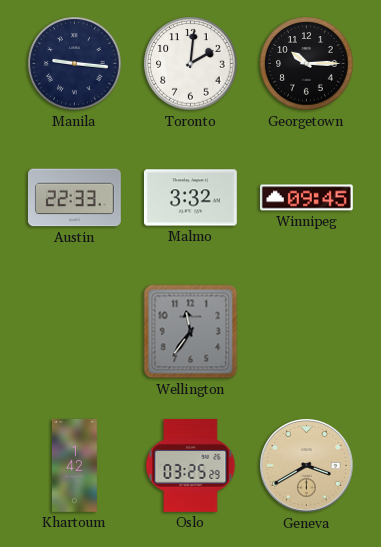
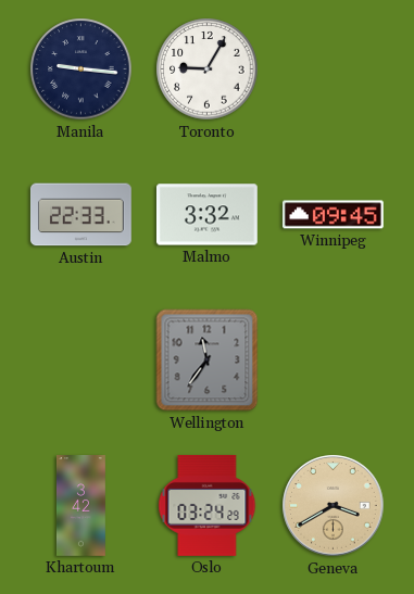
Toronto: 2:01 -> 9:05
Georgetown: 10:15 -> none
Khartoum: 1:42 -> 3:42
Oslo: 03:25 -> 03:24
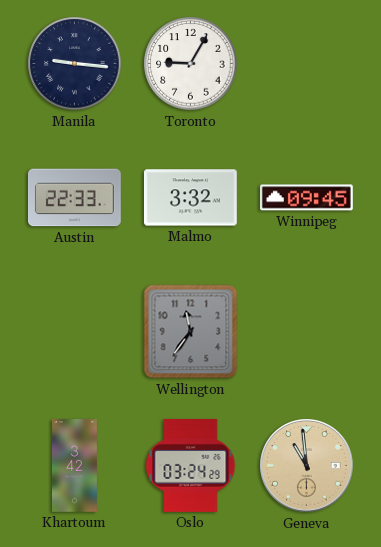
Geneva: 3:40 -> 10:59
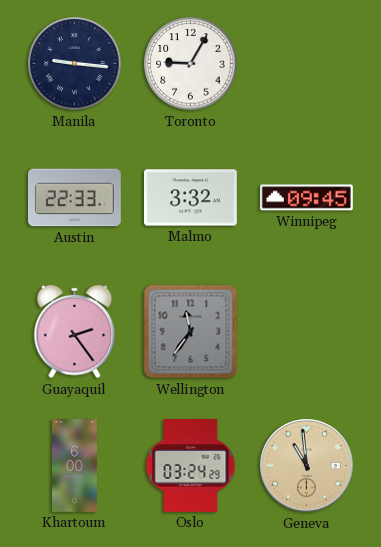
Guayaquil: none -> 2:24
Khartoum: 3:42 -> 6:00
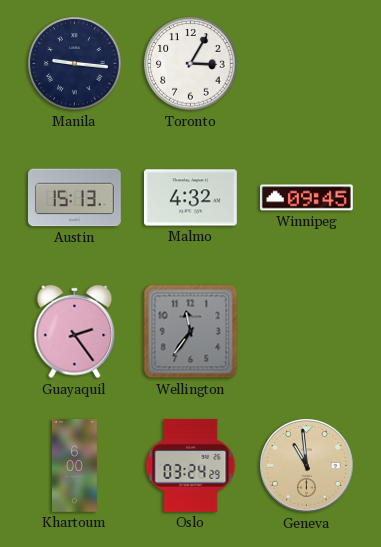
Toronto: 9:05 -> 3:05
Austin: 22:33 -> 15:13
Malmo: 3:32 -> 4:32
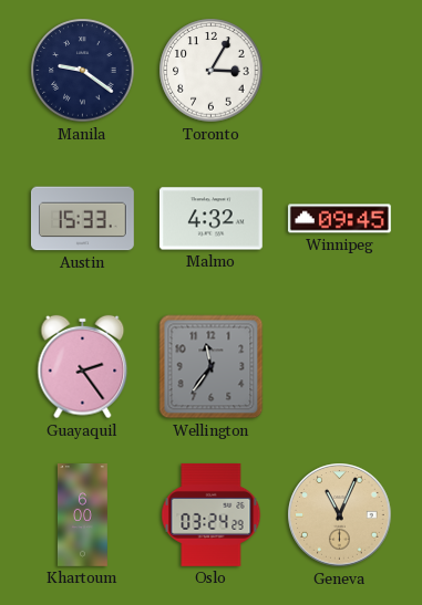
Manila: 9:16 -> 9:21
Austin: 15:13 -> 15:33
Geneva: 10:59 -> 11:04
